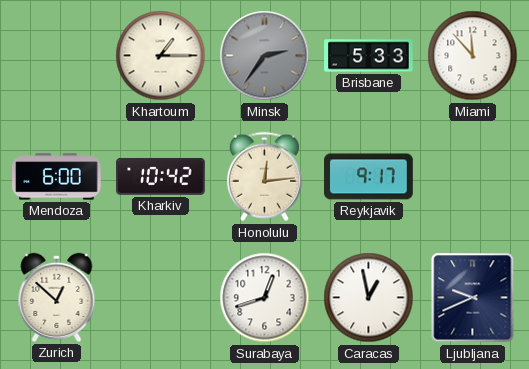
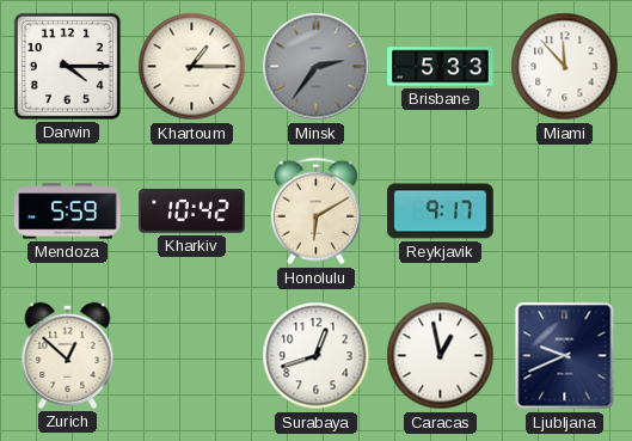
Darwin: none -> 4:15
Mendoza: 6:00 -> 5:59
Honolulu: 12:14 -> 6:10
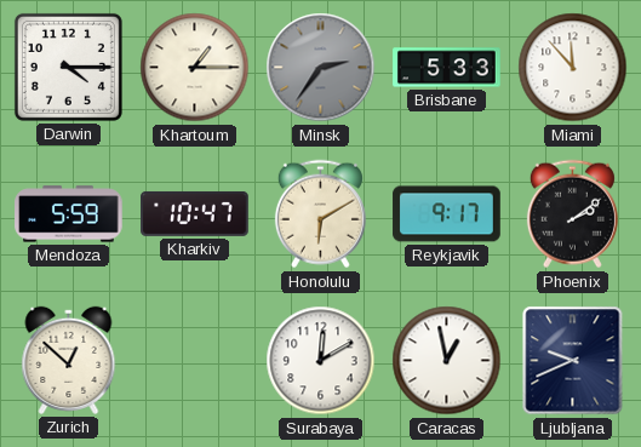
Kharkiv: 10:42 -> 10:47
Phoenix: none -> 2:09
Surabaya: 12:42 -> 12:10
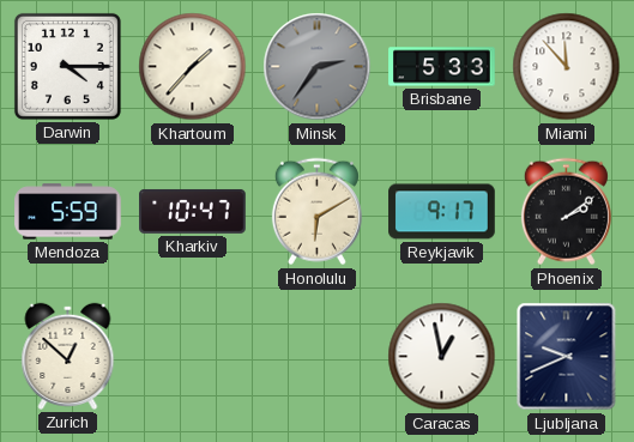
Khartoum: 1:15 -> 1:37
Surabaya: 12:10 -> none
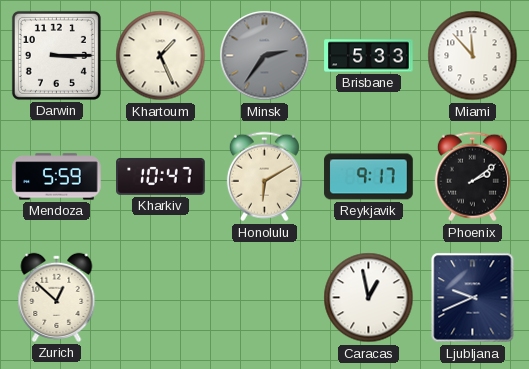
Darwin: 4:15 -> 3:15
Khartoum: 1:37 -> 1:26
